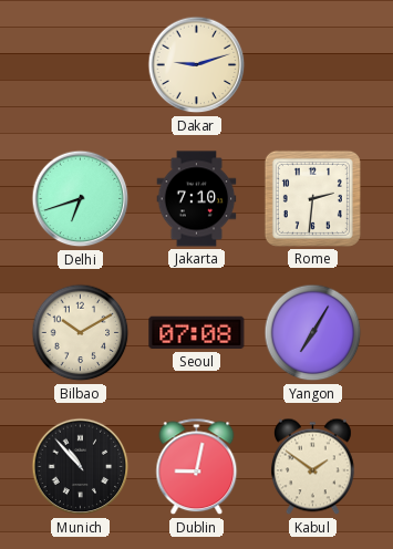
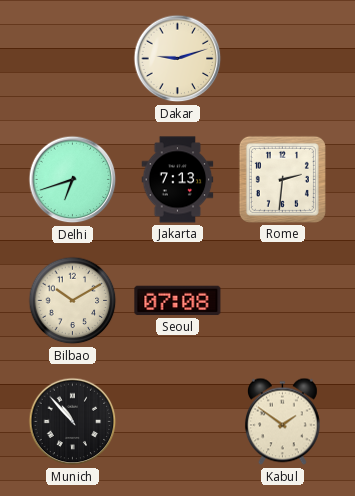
Jakarta: 7:10 -> 7:13
Yangon: 7:05 -> none
Dublin: 9:02 -> none
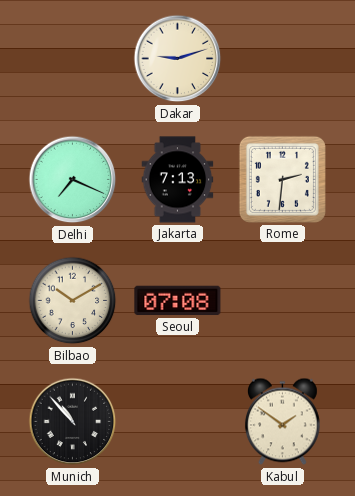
Delhi: 6:42 -> 7:19
